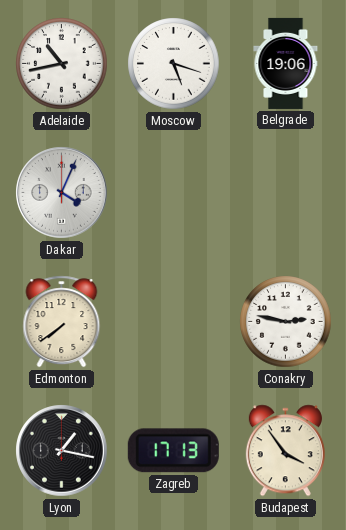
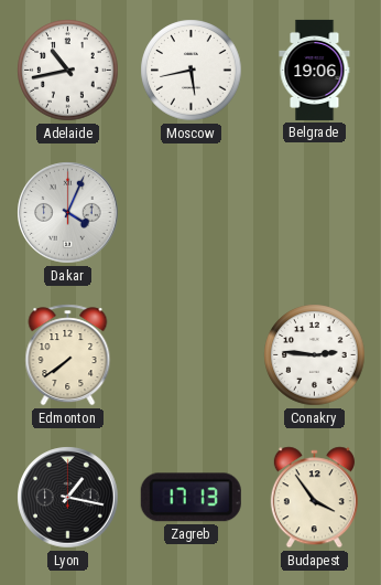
Moscow: 5:18 -> 5:43
Conakry: 2:47 -> 2:46
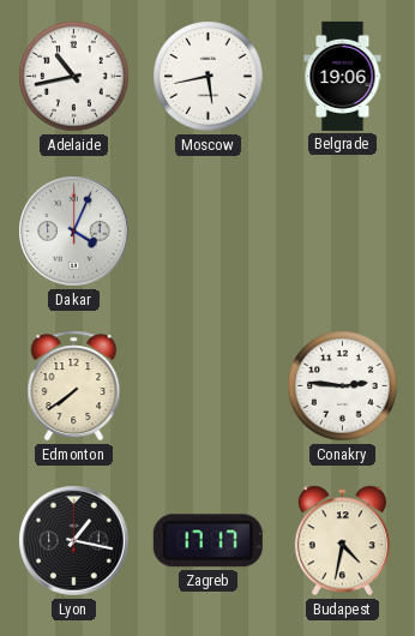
Zagreb: 17:13 -> 17:17
Budapest: 3:54 -> 4:32
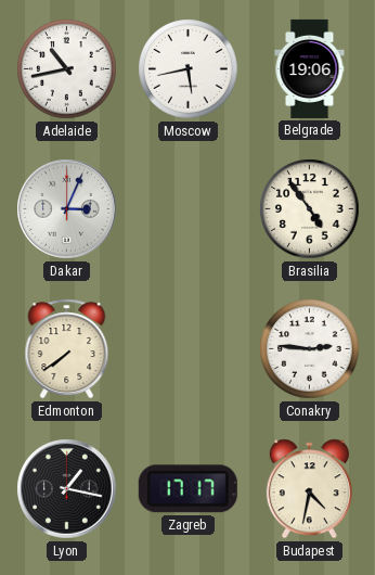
Dakar: 4:04 -> 3:04
Brasilia: none -> 4:54
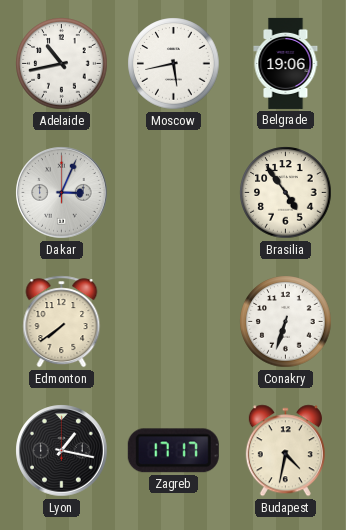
Conakry: 2:46 -> 6:33
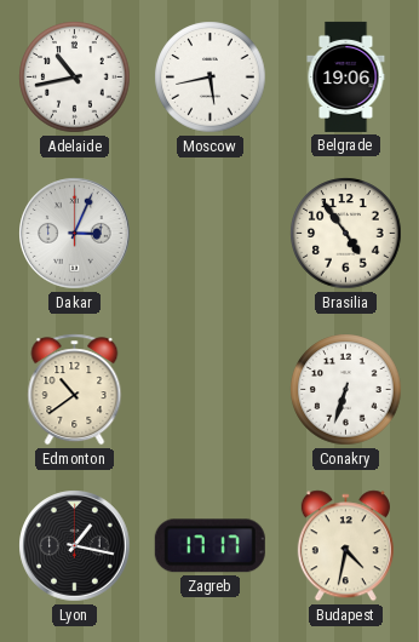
Edmonton: 7:39 -> 10:39
